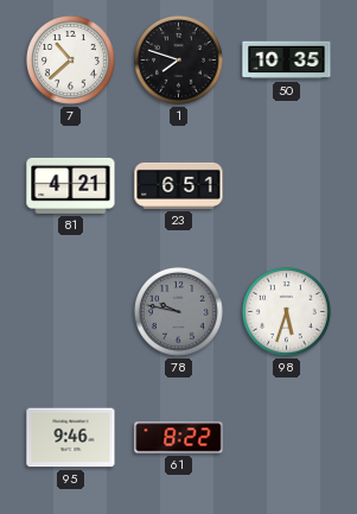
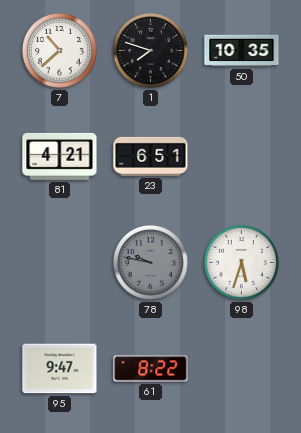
95: 9:46 -> 9:47
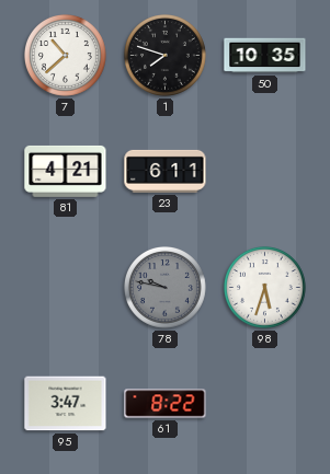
23: 6:51 -> 6:11
95: 9:47 -> 3:47
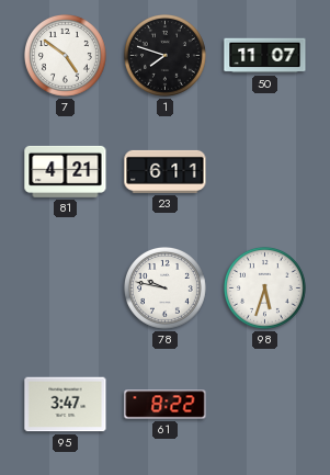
7: 10:38 -> 4:51
50: 10:35 -> 11:07
78 dial: grey -> white
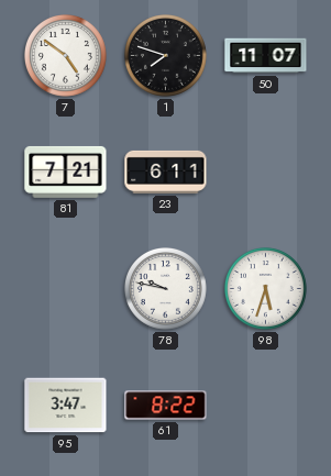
81: 4:21 -> 7:21
